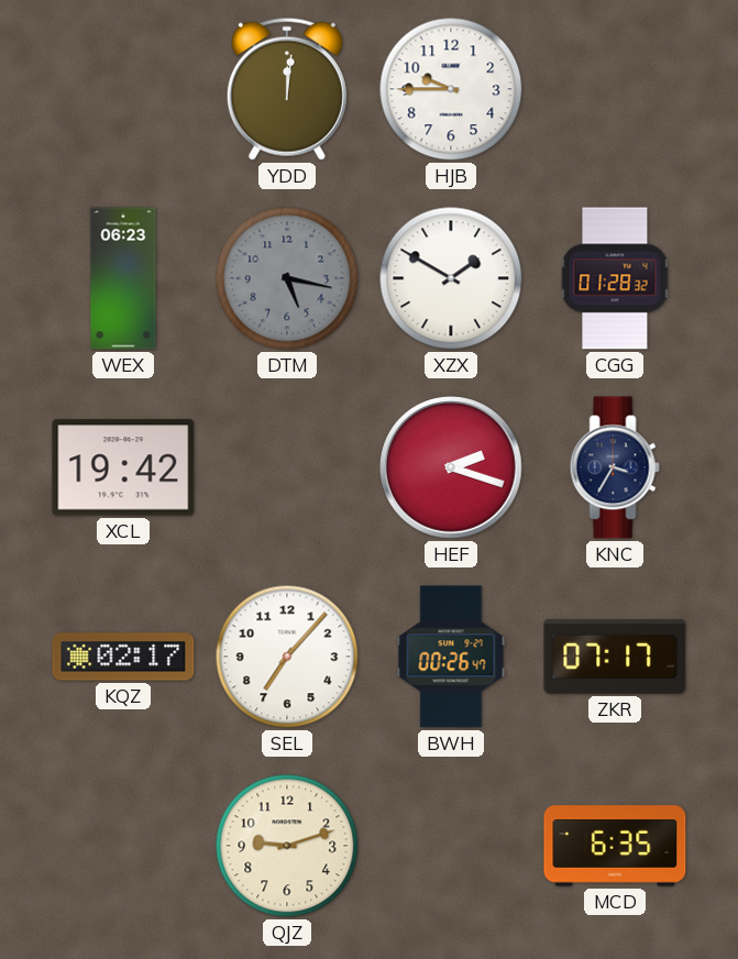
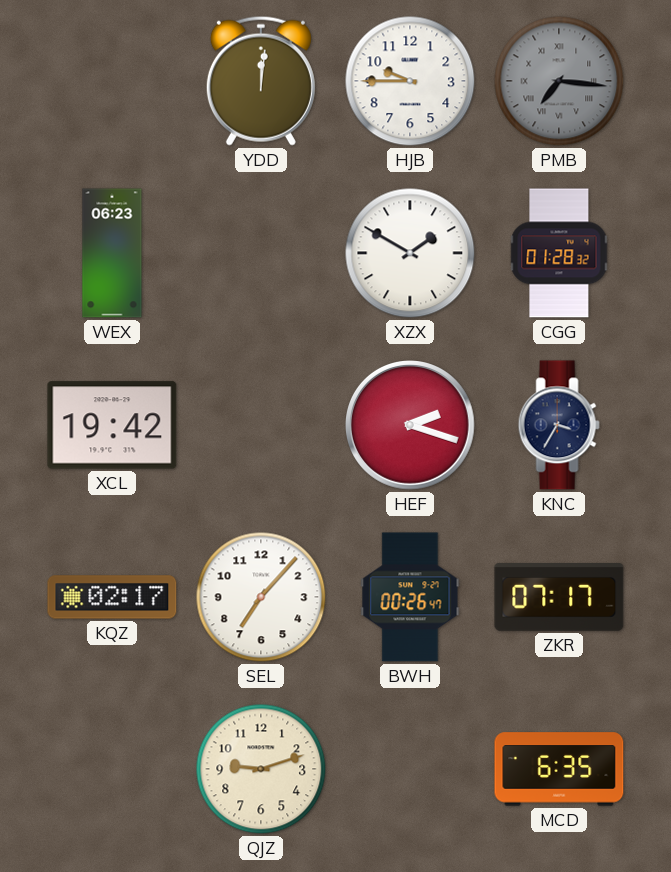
PMB: none -> 7:16
DTM: 5:17 -> none
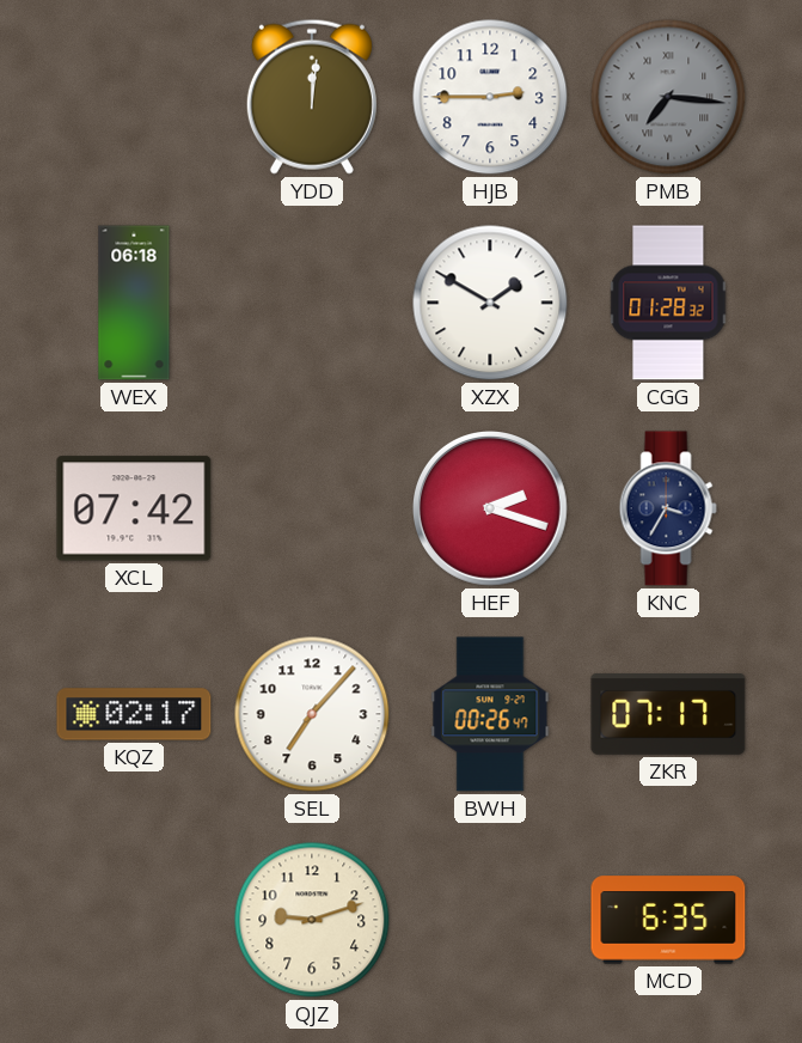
HJB: 9:45 -> 2:45
WEX: 06:23 -> 06:18
XCL: 19:42 -> 07:42
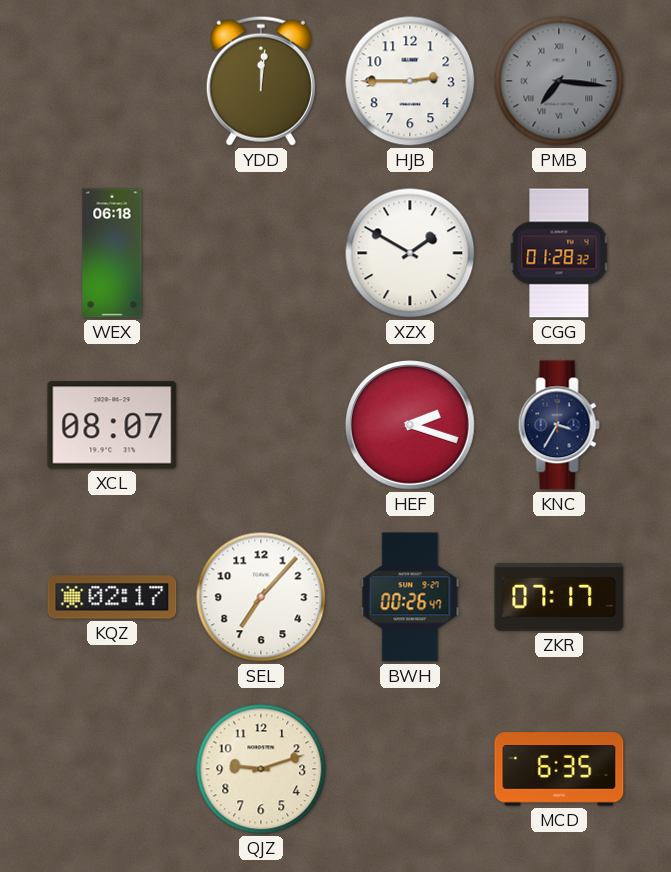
XCL: 07:42 -> 08:07
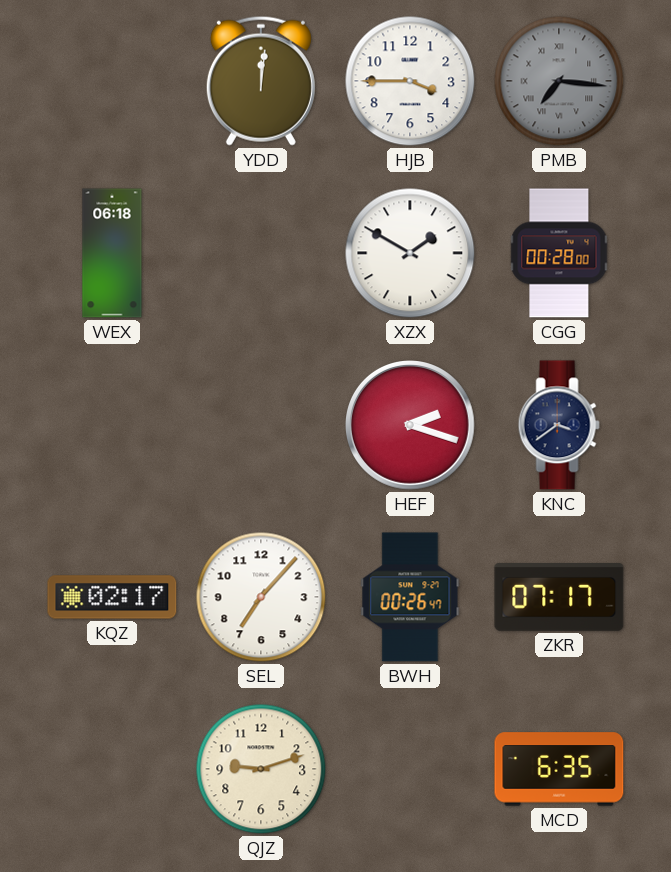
HJB: 2:45 -> 3:45
CGG: 01:28 -> 00:28
XCL: 08:07 -> none
KNC: 3:35 -> 3:39
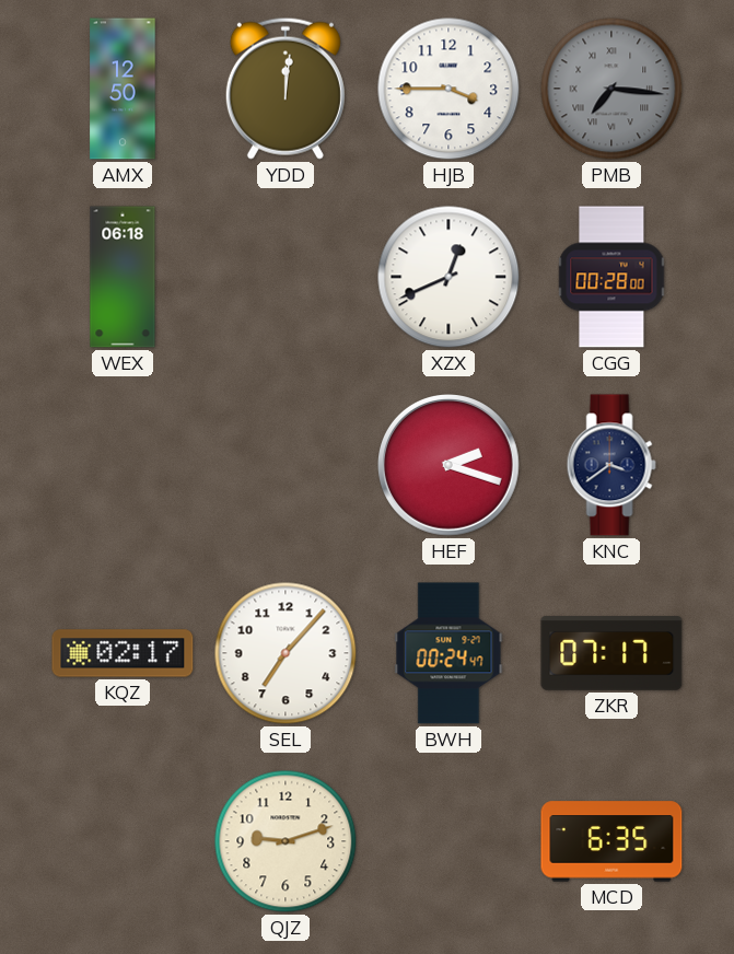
AMX: none -> 12:50
XZX: 1:50 -> 12:41
BWH: 00:26 -> 00:24
